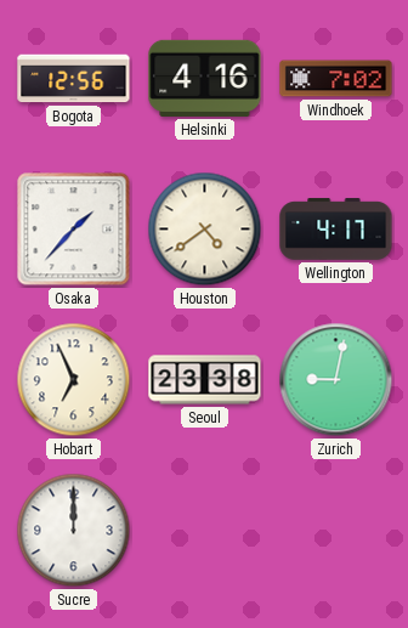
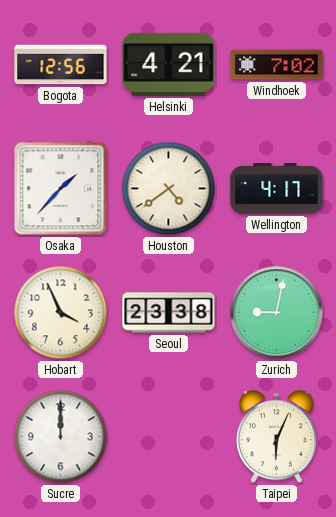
Helsinki: 4:16 -> 4:21
Hobart: 6:56 -> 3:56
Taipei: none -> 6:04
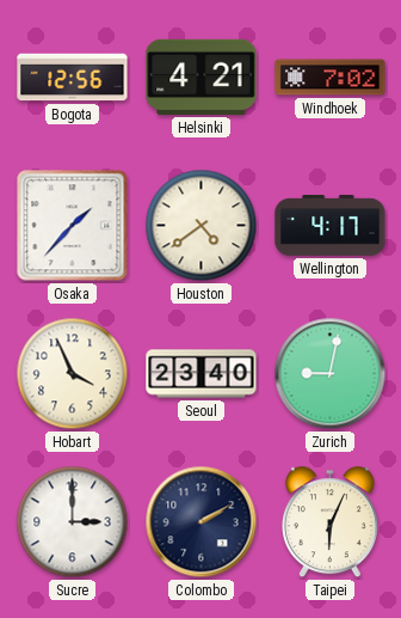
Seoul: 23:38 -> 23:40
Sucre: 12:00 -> 3:00
Colombo: none -> 2:10
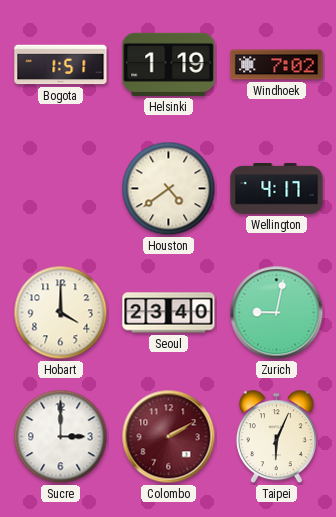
Bogota: 12:56 -> 1:51
Helsinki: 4:21 -> 1:19
Osaka: 1:37 -> none
Hobart: 3:56 -> 4:00
Colombo dial: navy -> burgundy
